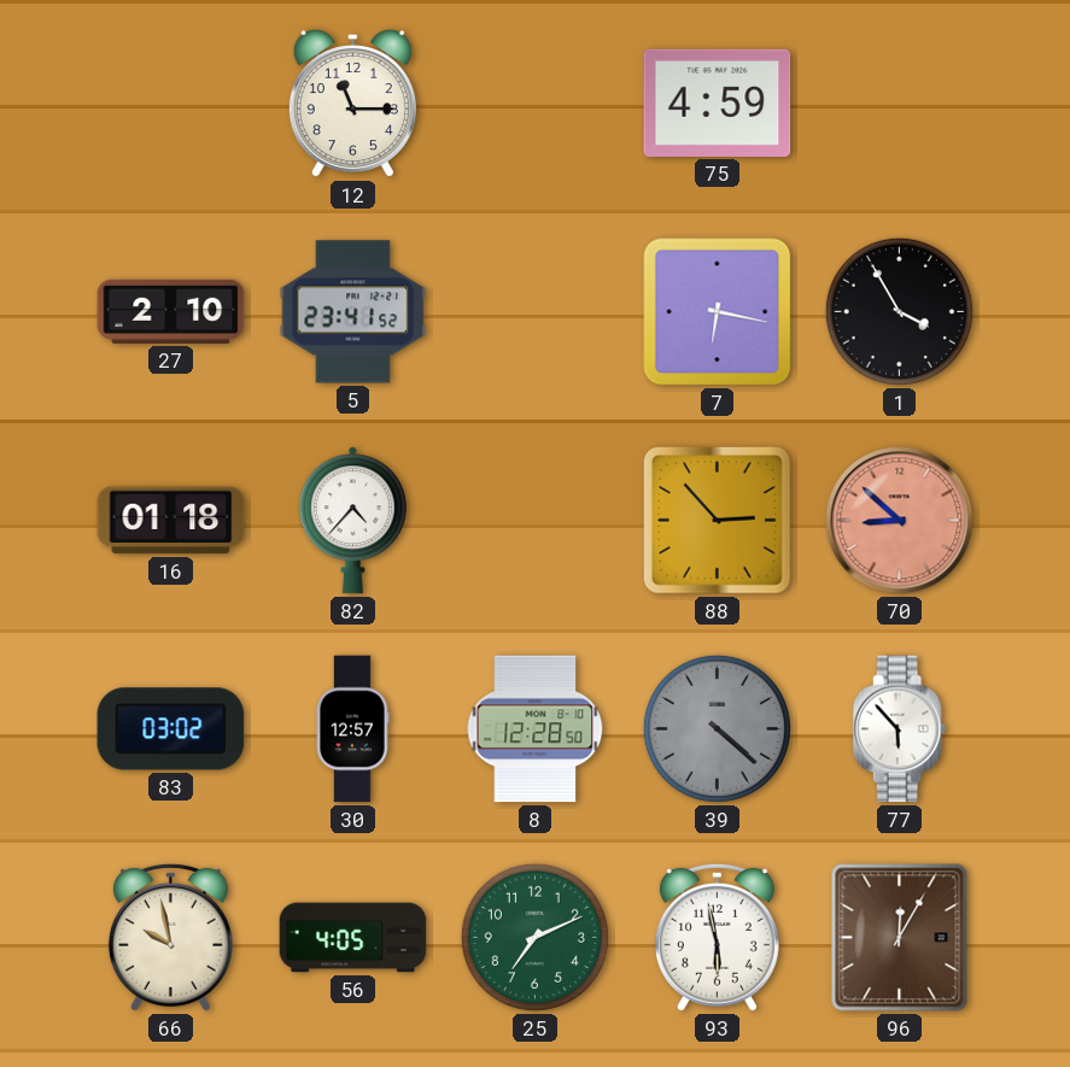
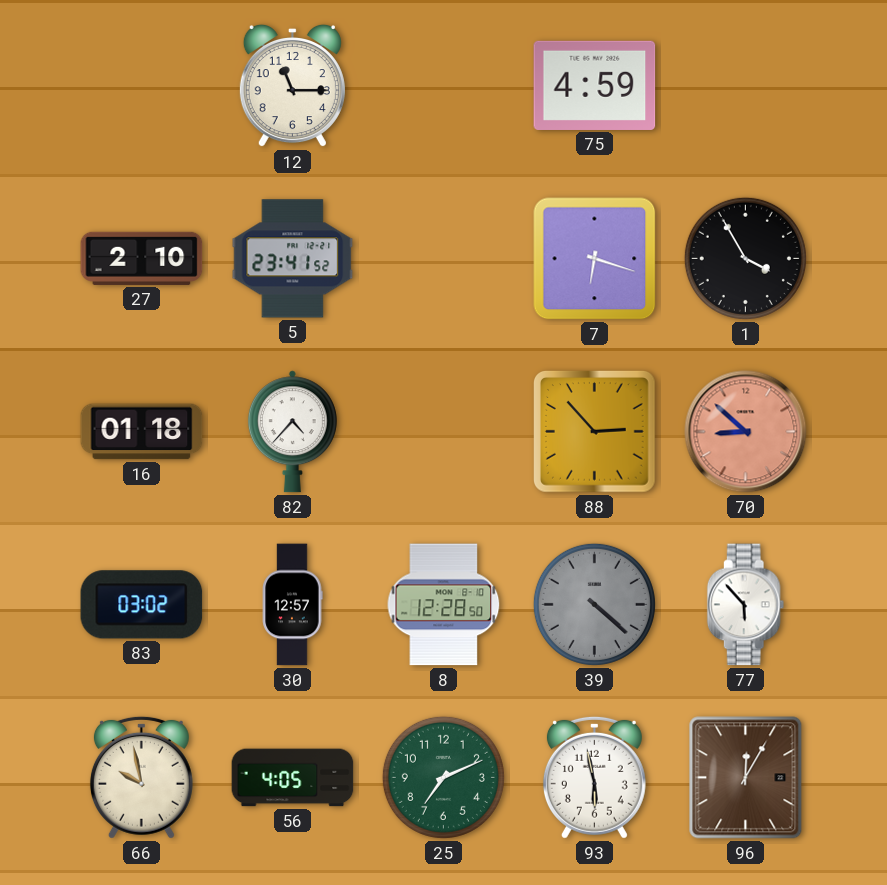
7: 6:17 -> 6:18
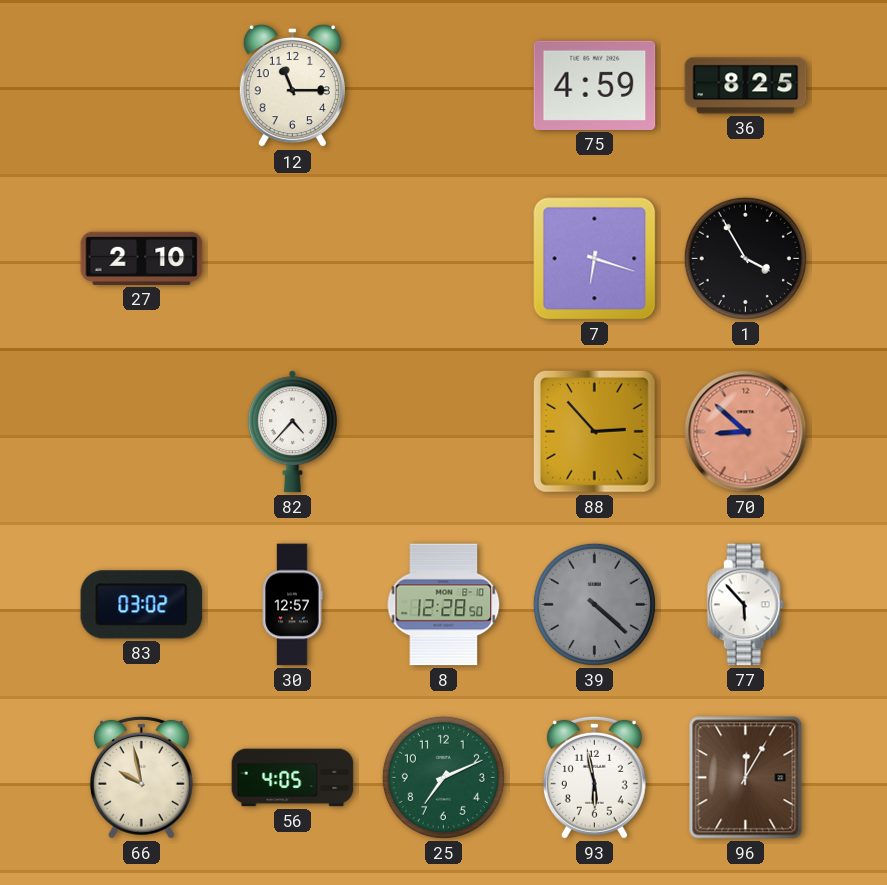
36: none -> 8:25
5: 23:41 -> none
16: 01:18 -> none
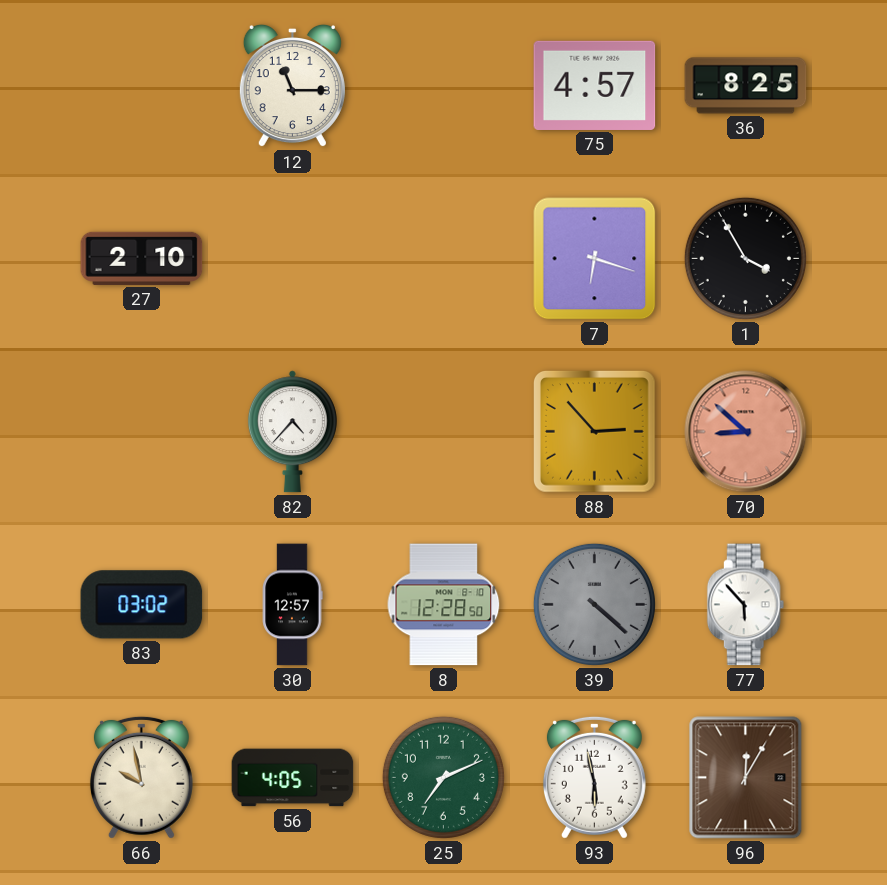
75: 4:59 -> 4:57
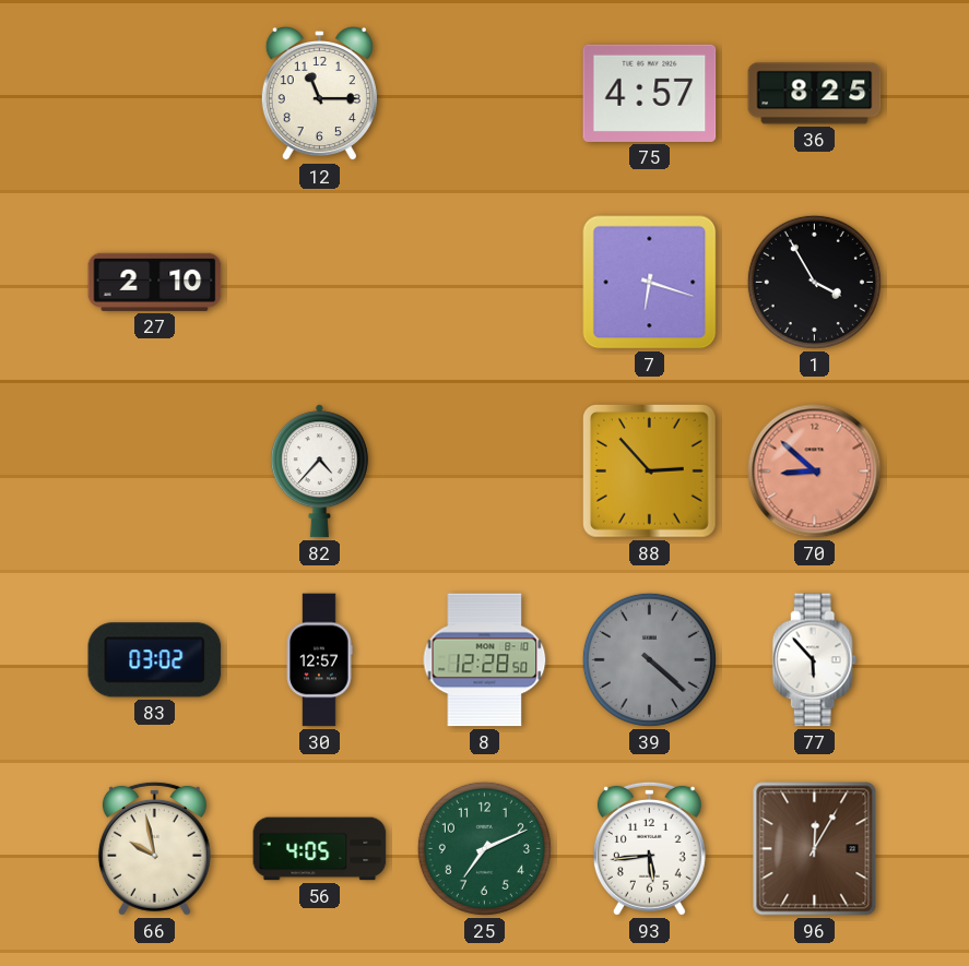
93: 5:58 -> 5:44
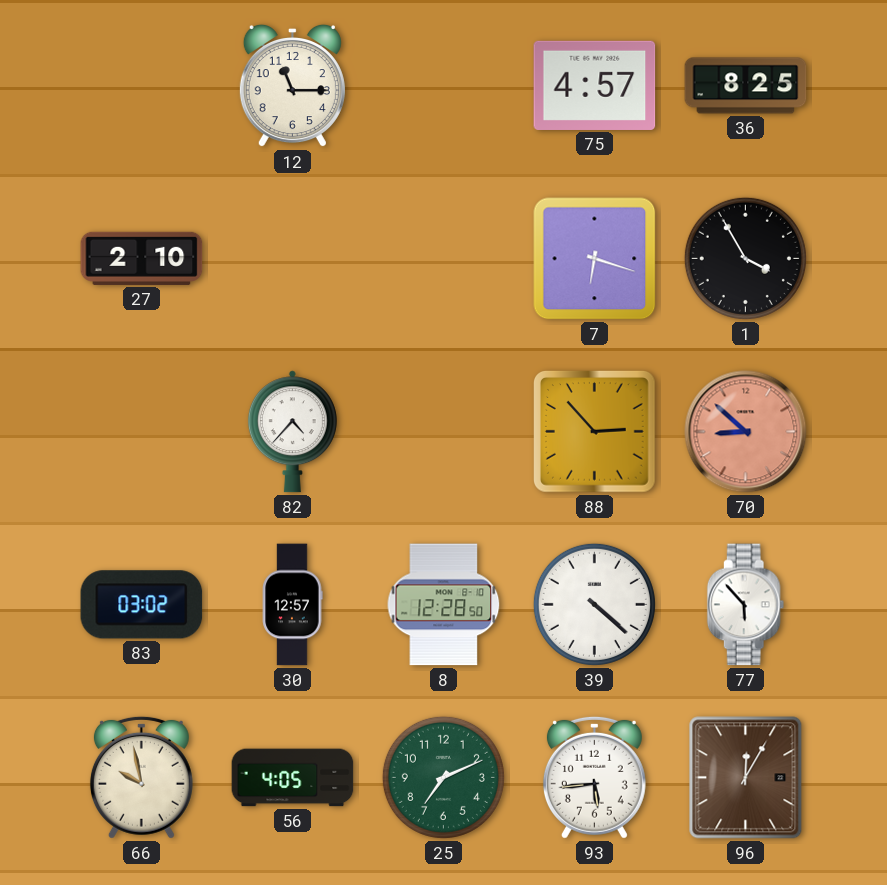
39 dial: grey -> white
